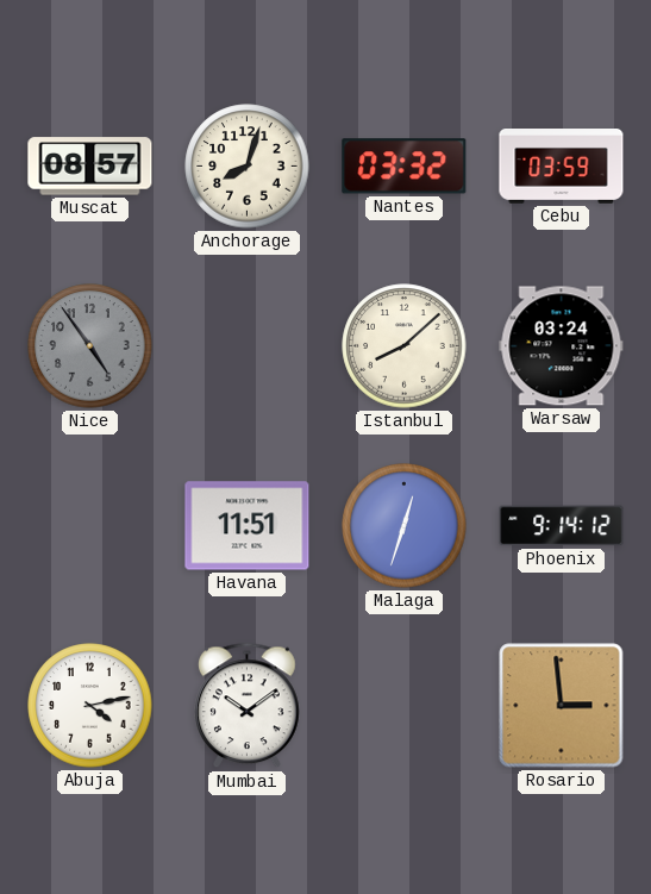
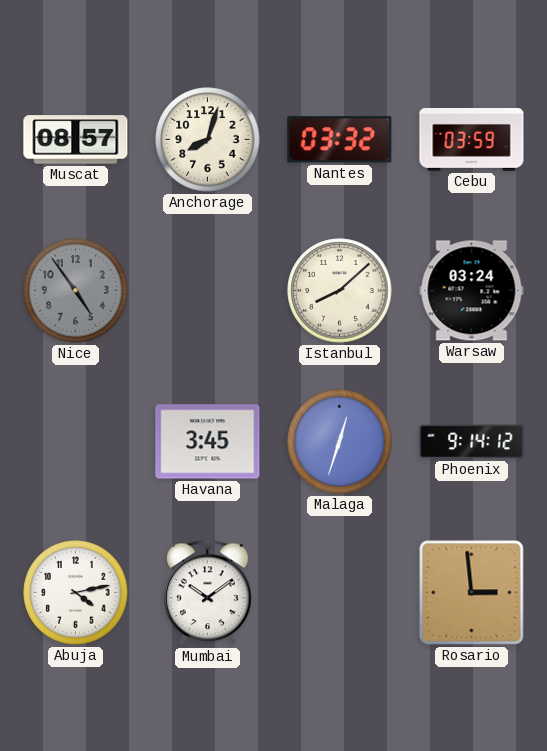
Havana: 11:51 -> 3:45
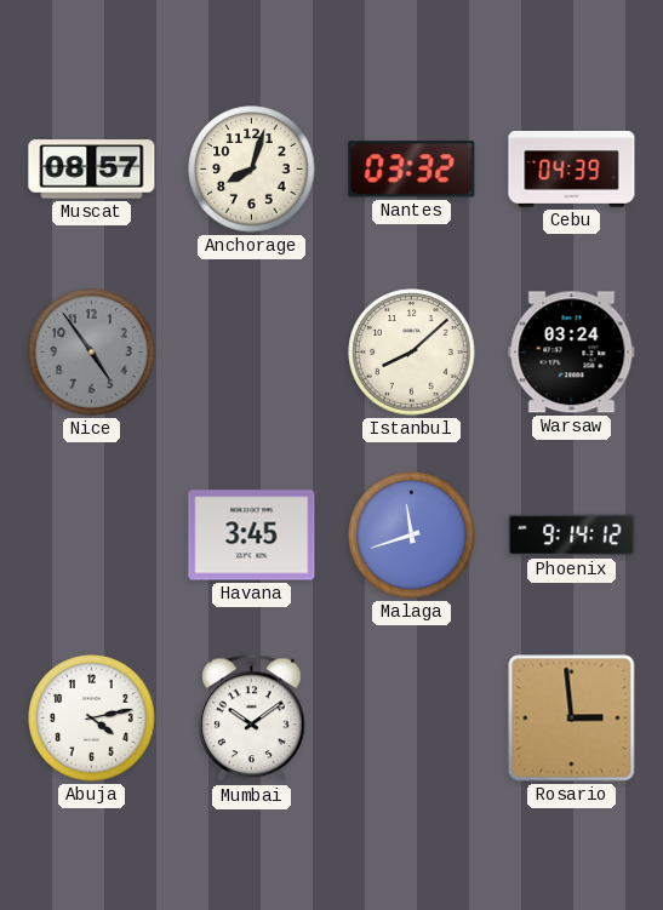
Cebu: 03:59 -> 04:39
Malaga: 12:33 -> 11:42
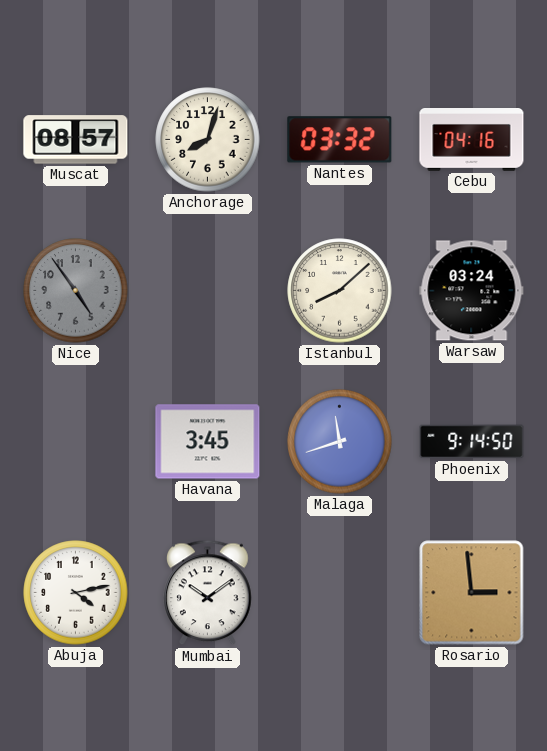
Cebu: 04:39 -> 04:16
Phoenix: 9:14:12 -> 9:14:50
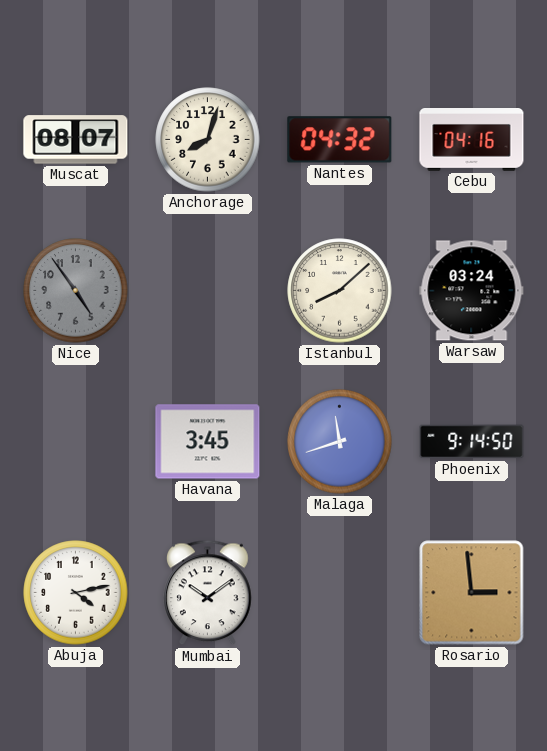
Muscat: 08:57 -> 08:07
Nantes: 03:32 -> 04:32
